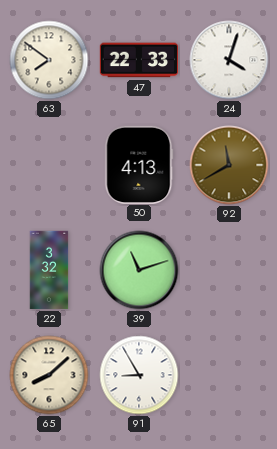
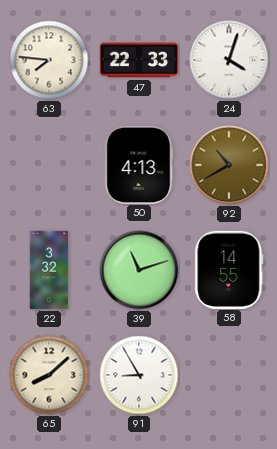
63: 7:51 -> 7:46
92: 11:40 -> 10:40
58: none -> 14:55
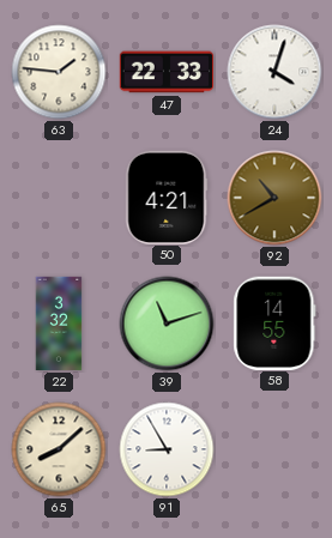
63: 7:46 -> 1:46
50: 4:13 -> 4:21
